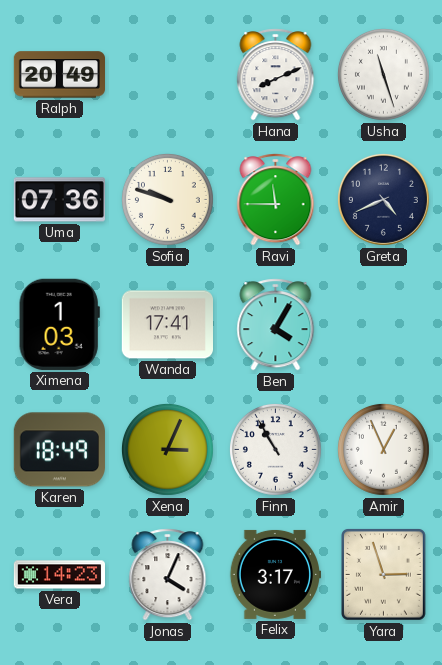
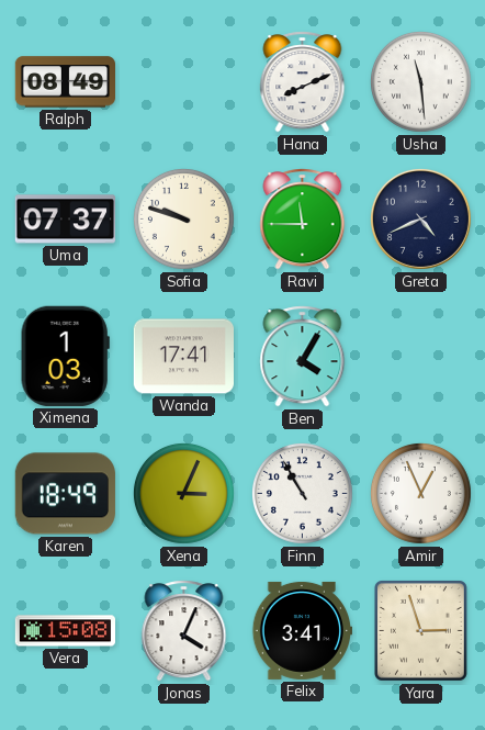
Ralph: 20:49 -> 08:49
Usha: 11:27 -> 11:29
Uma: 07:36 -> 07:37
Vera: 14:23 -> 15:08
Felix: 3:17 -> 3:41
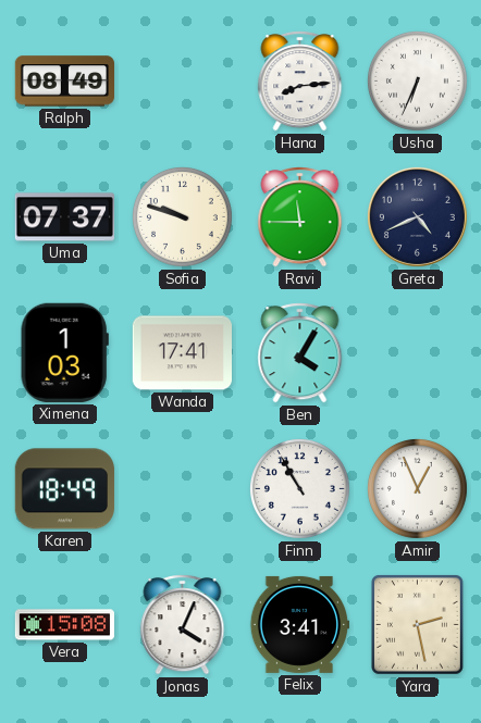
Hana: 8:11 -> 8:14
Usha: 11:29 -> 6:34
Xena: 3:04 -> none
Yara: 2:57 -> 2:28
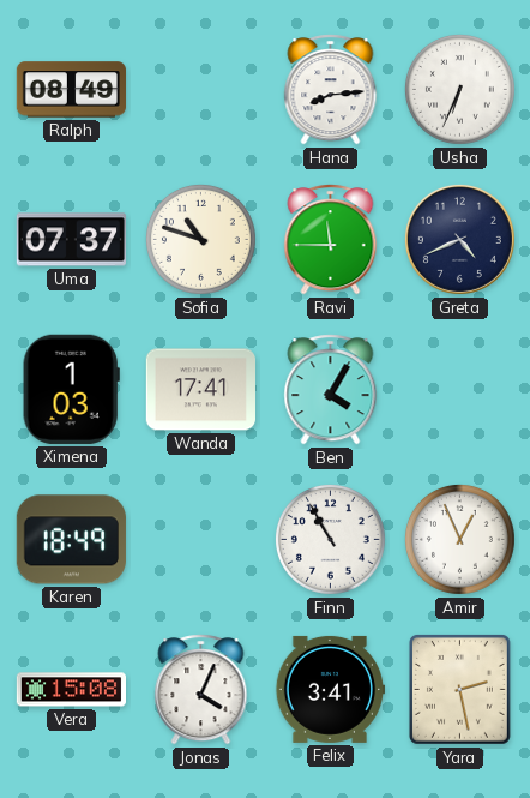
Sofia: 9:48 -> 10:48
